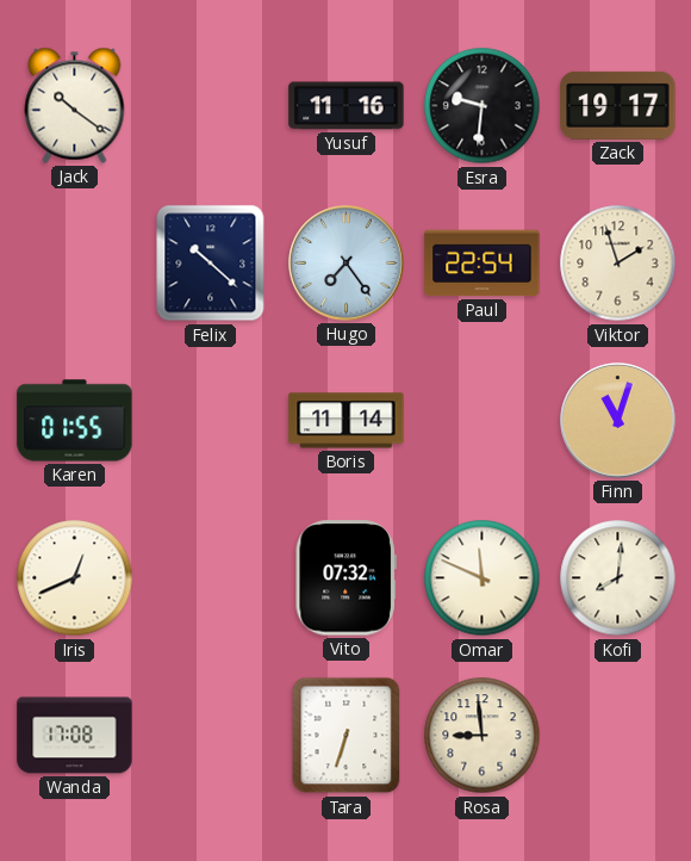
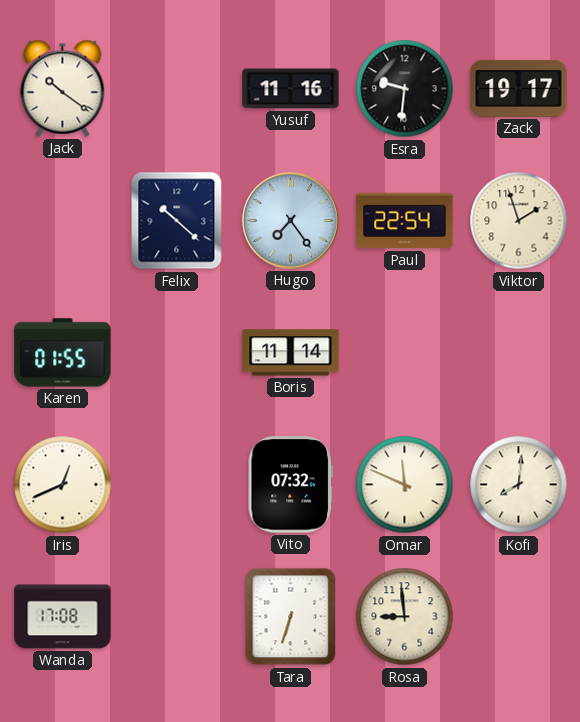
Finn: 11:03 -> none
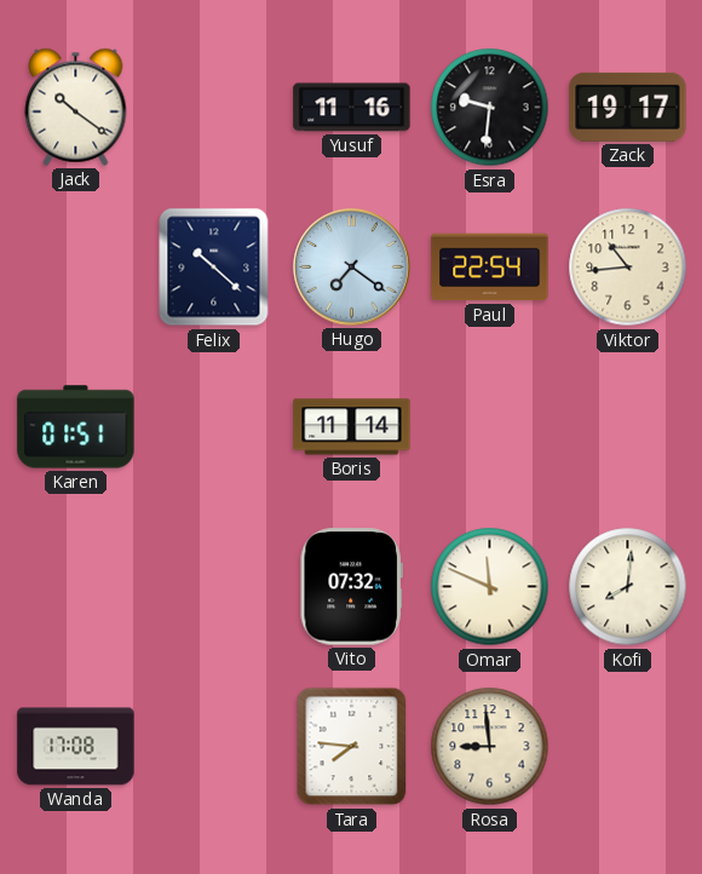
Hugo: 7:24 -> 7:21
Viktor: 1:57 -> 10:44
Karen: 01:55 -> 01:51
Iris: 12:41 -> none
Tara: 6:33 -> 7:46
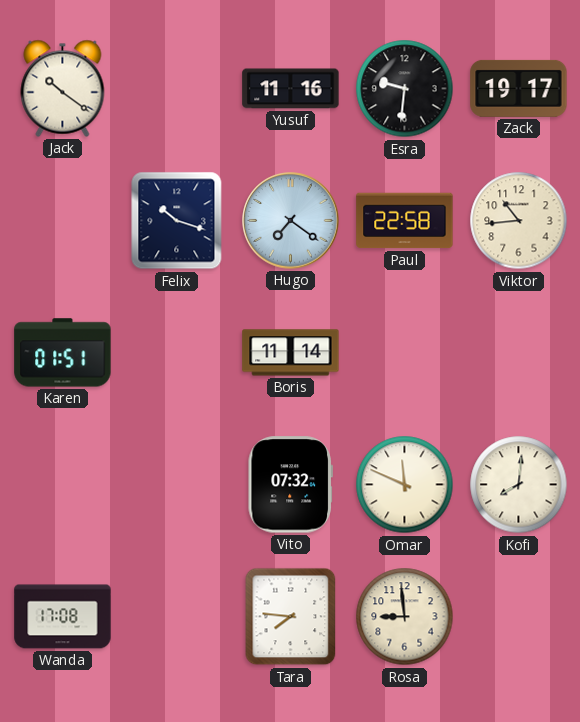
Felix: 10:22 -> 10:18
Paul: 22:54 -> 22:58
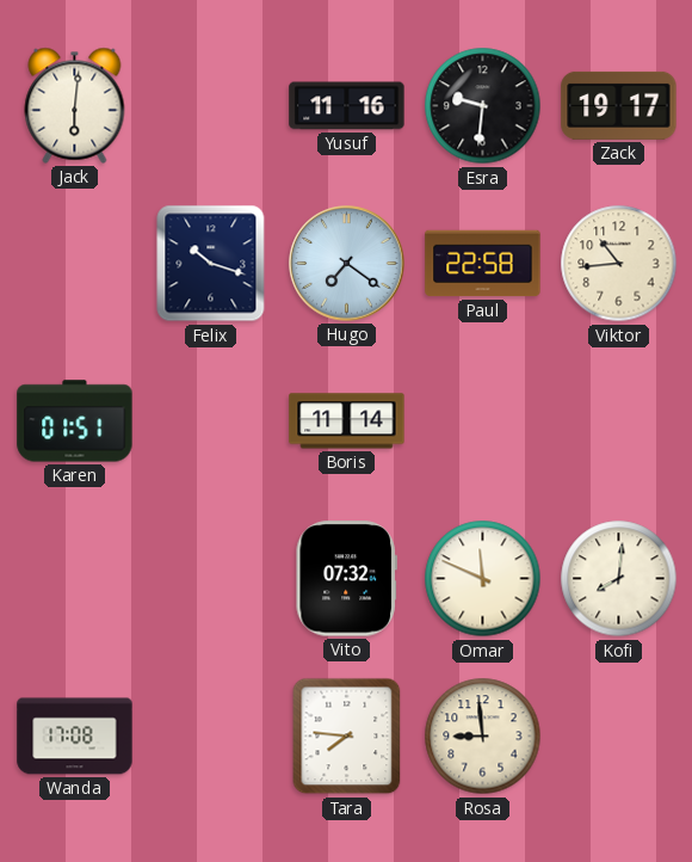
Jack: 10:21 -> 6:01
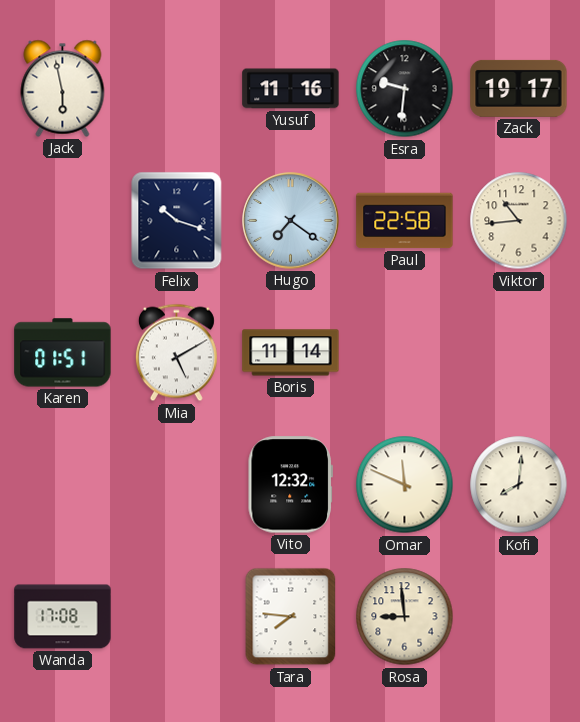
Jack: 6:01 -> 5:58
Mia: none -> 5:10
Vito: 07:32 -> 12:32
